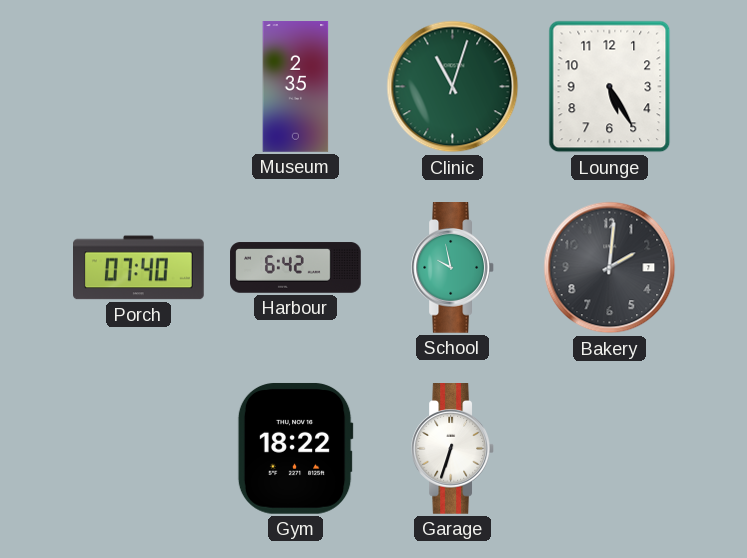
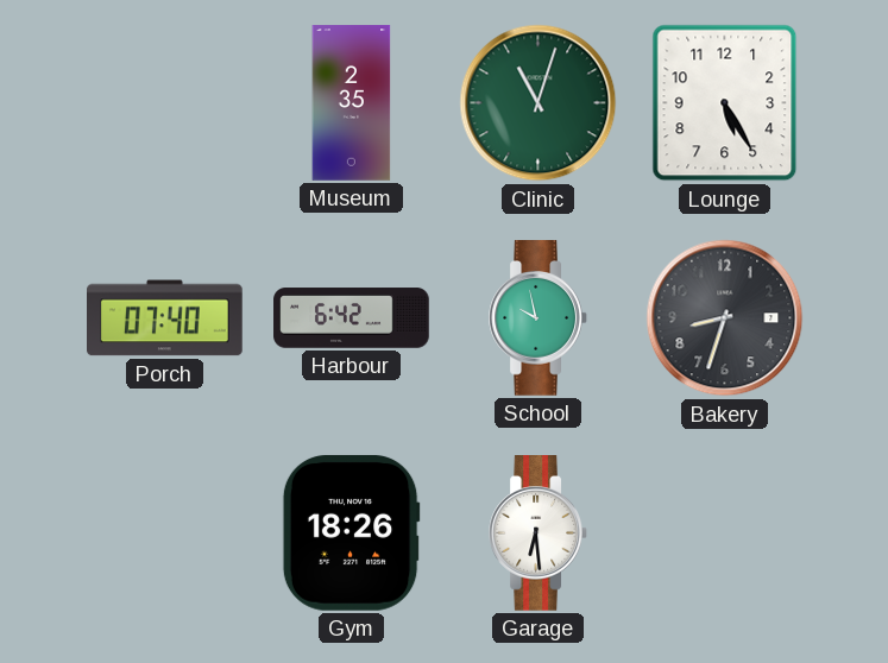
Bakery: 2:01 -> 8:33
Gym: 18:22 -> 18:26
Garage: 6:33 -> 6:29
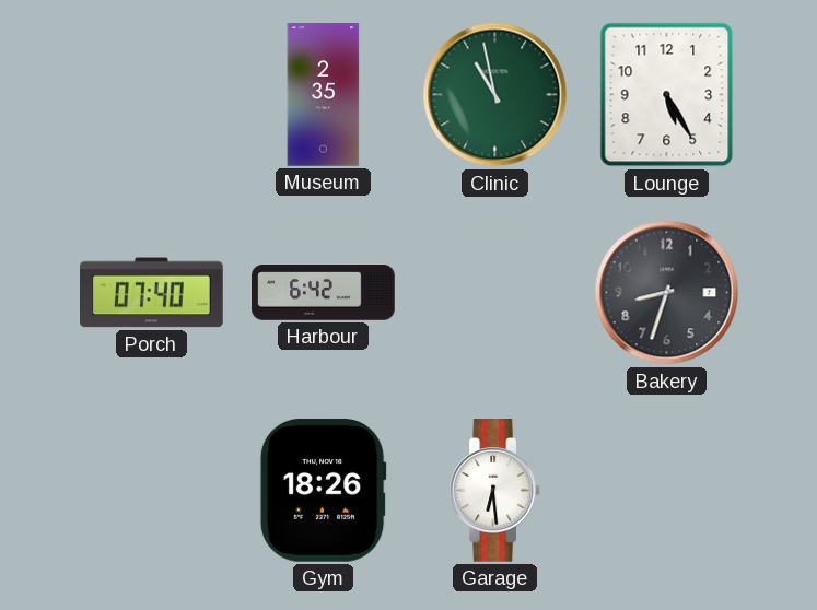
Clinic: 11:03 -> 10:58
School: 9:58 -> none
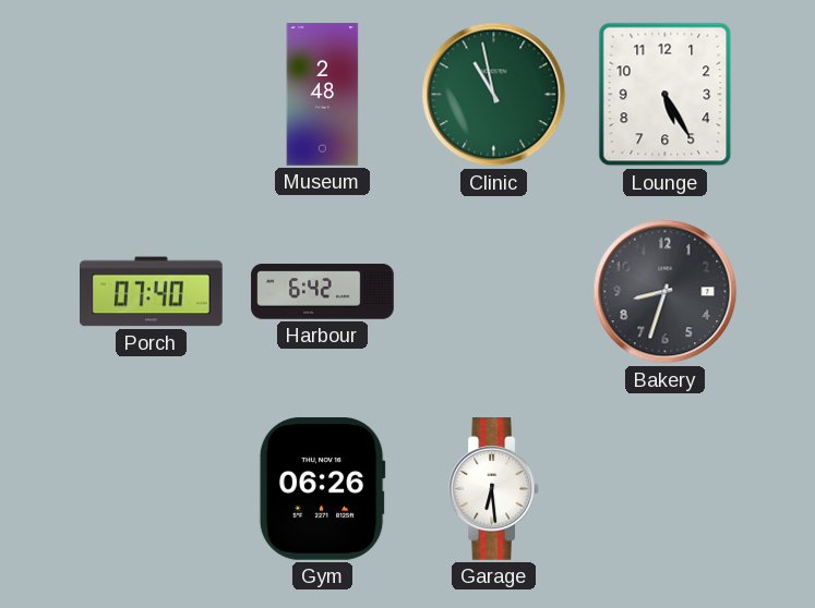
Museum: 2:35 -> 2:48
Gym: 18:26 -> 06:26
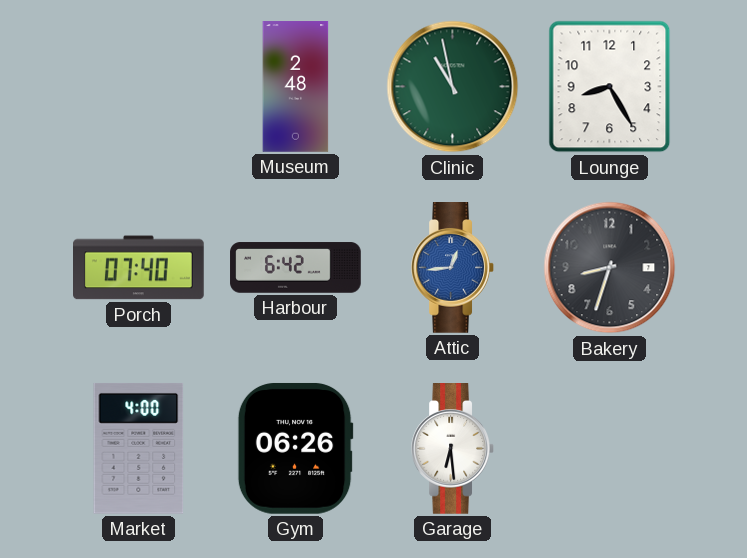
Lounge: 5:25 -> 8:25
Attic: none -> 12:44
Market: none -> 4:00
